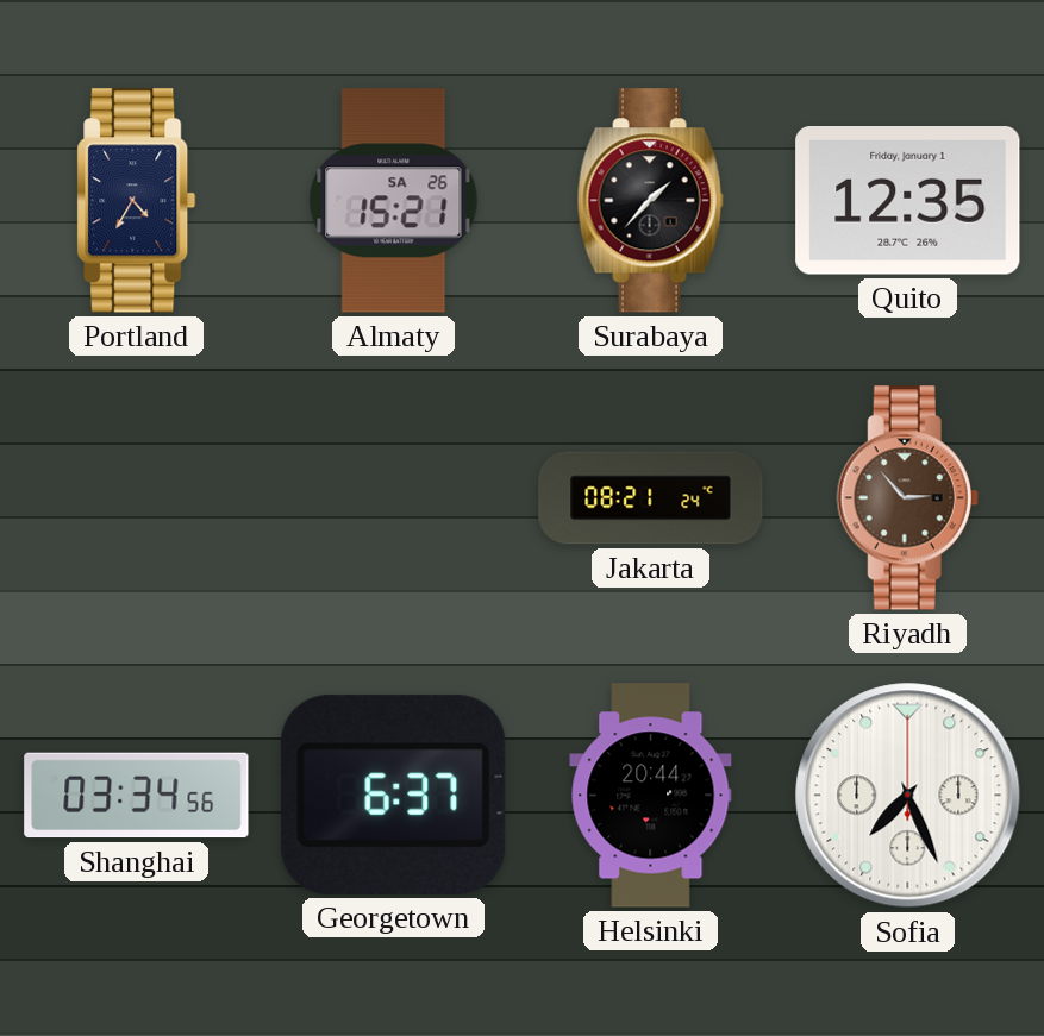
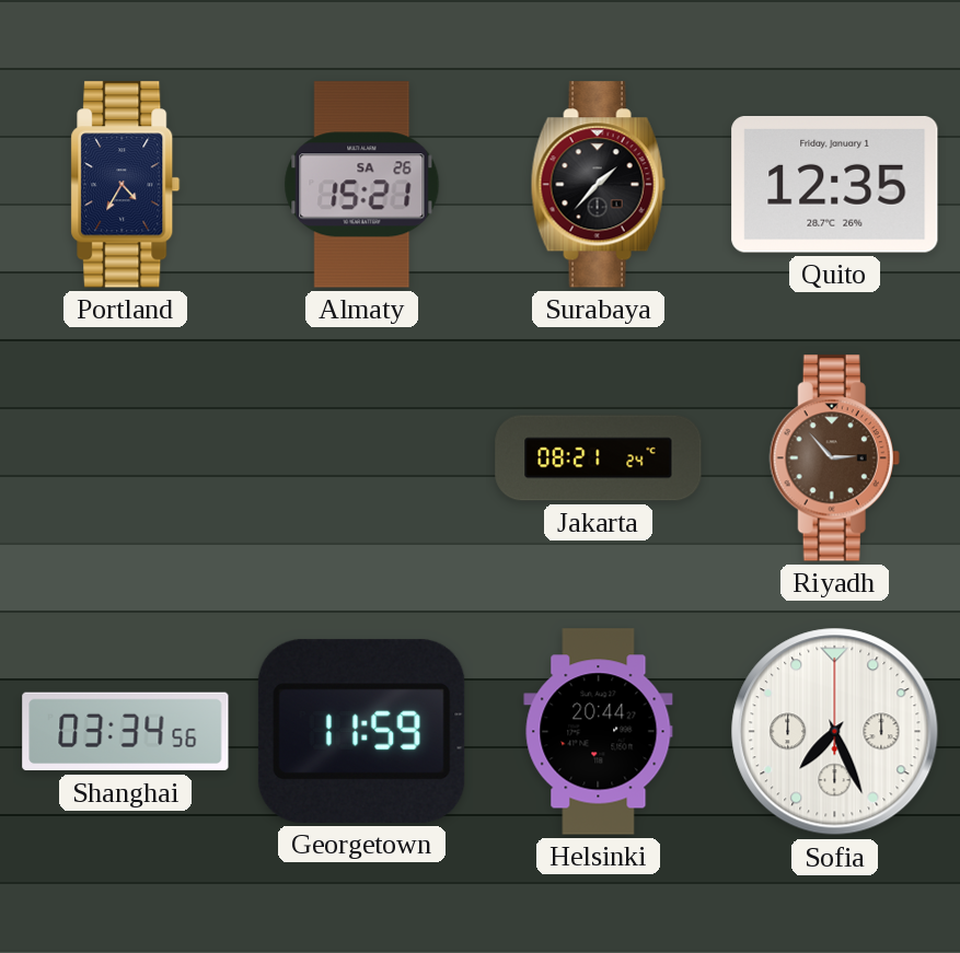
Georgetown: 6:37 -> 11:59
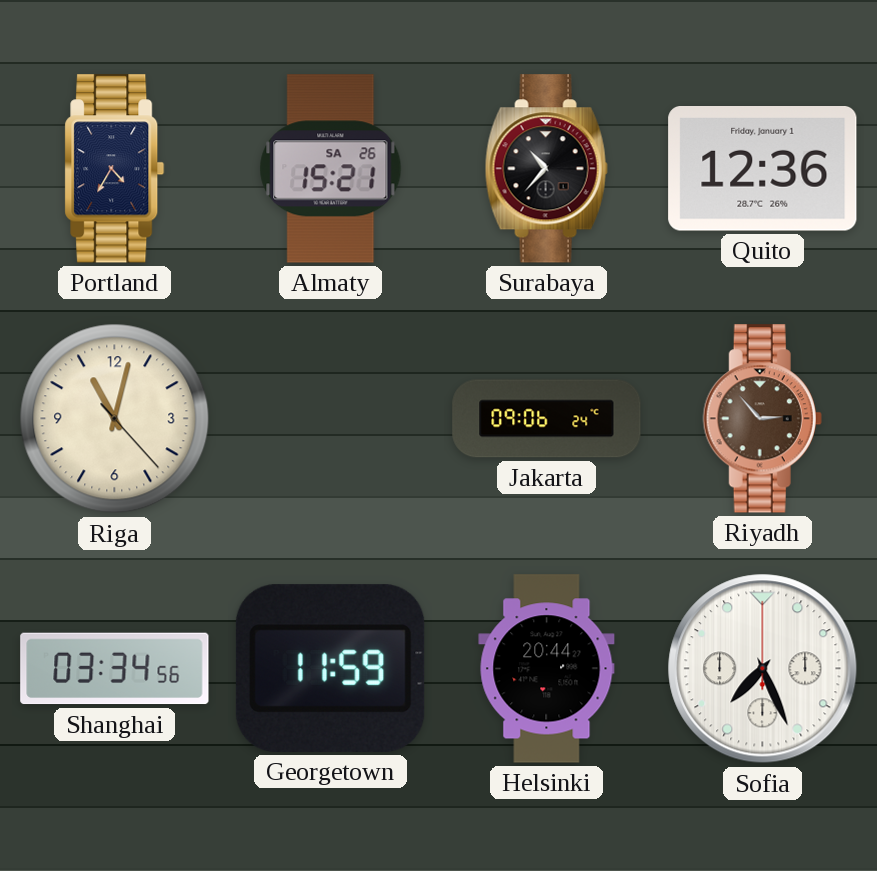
Surabaya: 1:37 -> 10:37
Quito: 12:35 -> 12:36
Riga: none -> 11:02
Jakarta: 08:21 -> 09:06
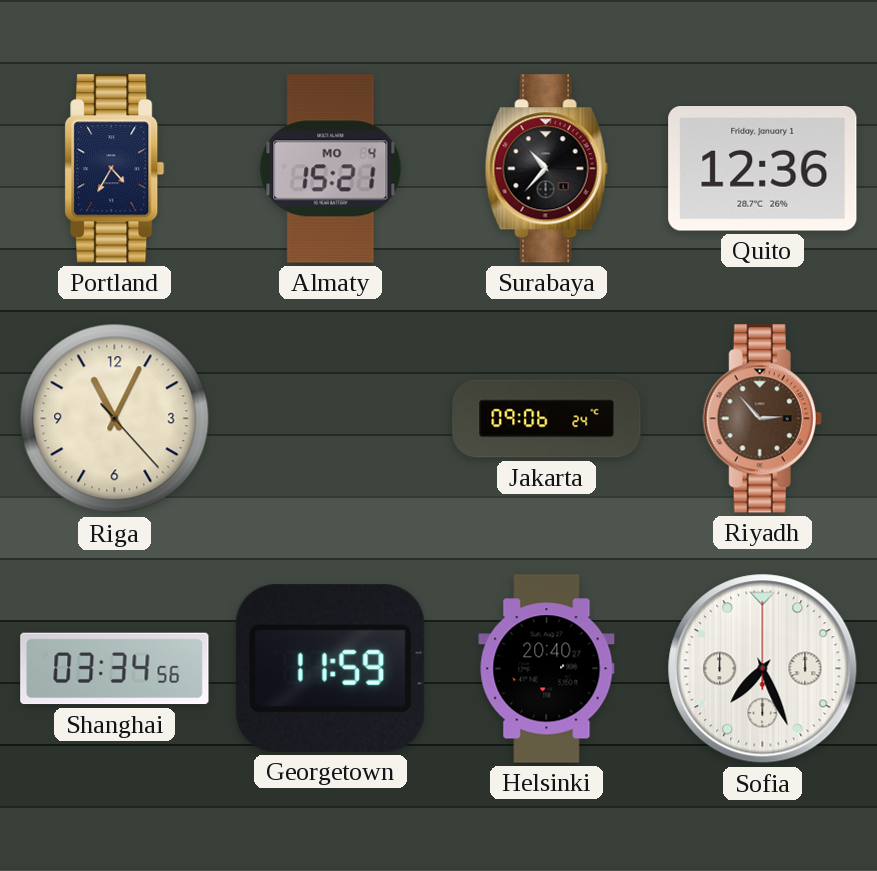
Almaty date: SA 26 -> MO 4
Riga: 11:02 -> 11:04
Helsinki: 20:44 -> 20:40
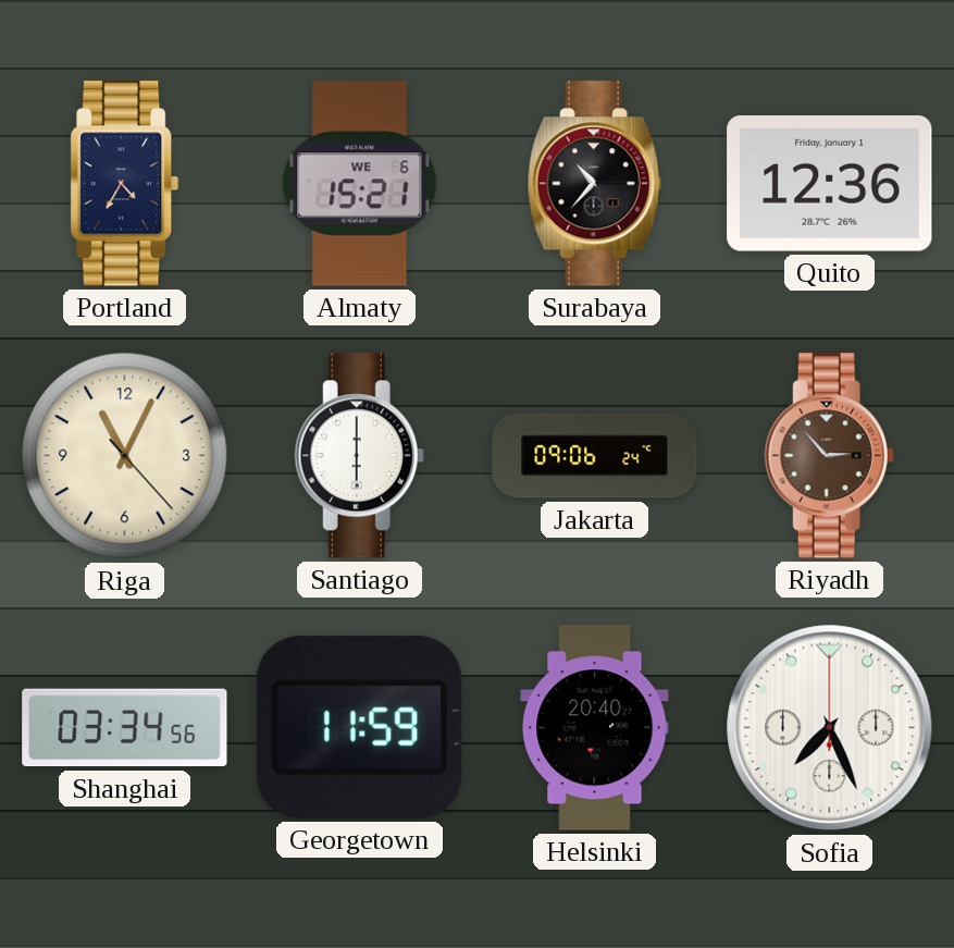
Almaty date: MO 4 -> WE 6
Santiago: none -> 6:00
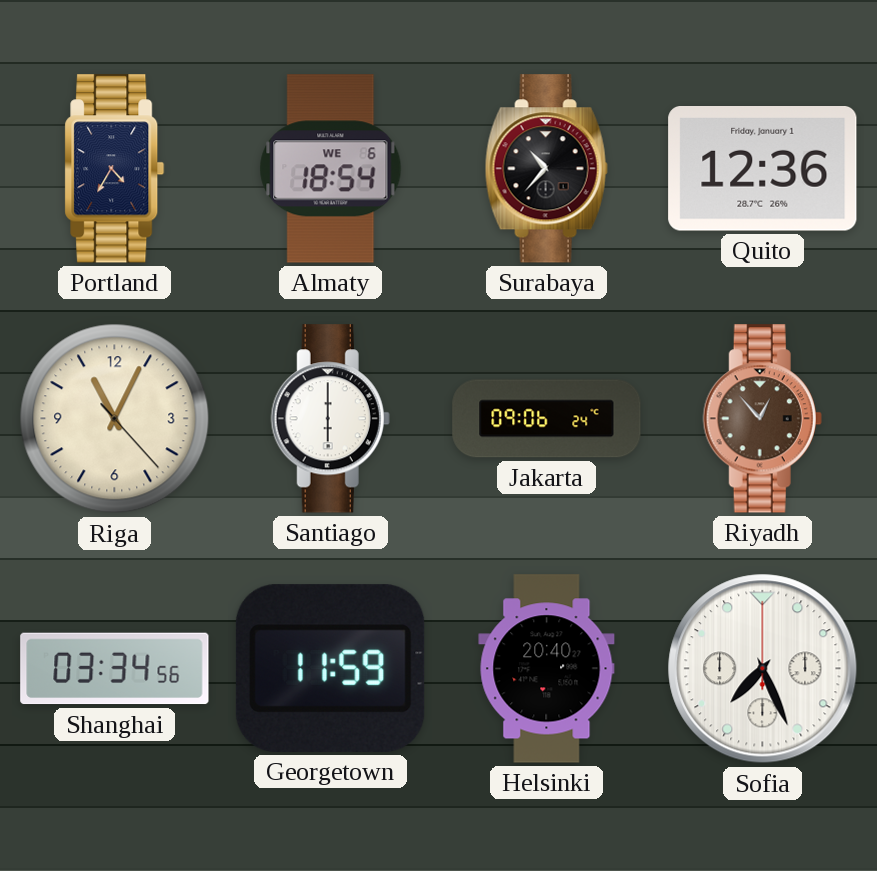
Almaty: 15:21 -> 18:54
Riyadh: 2:53 -> 12:53
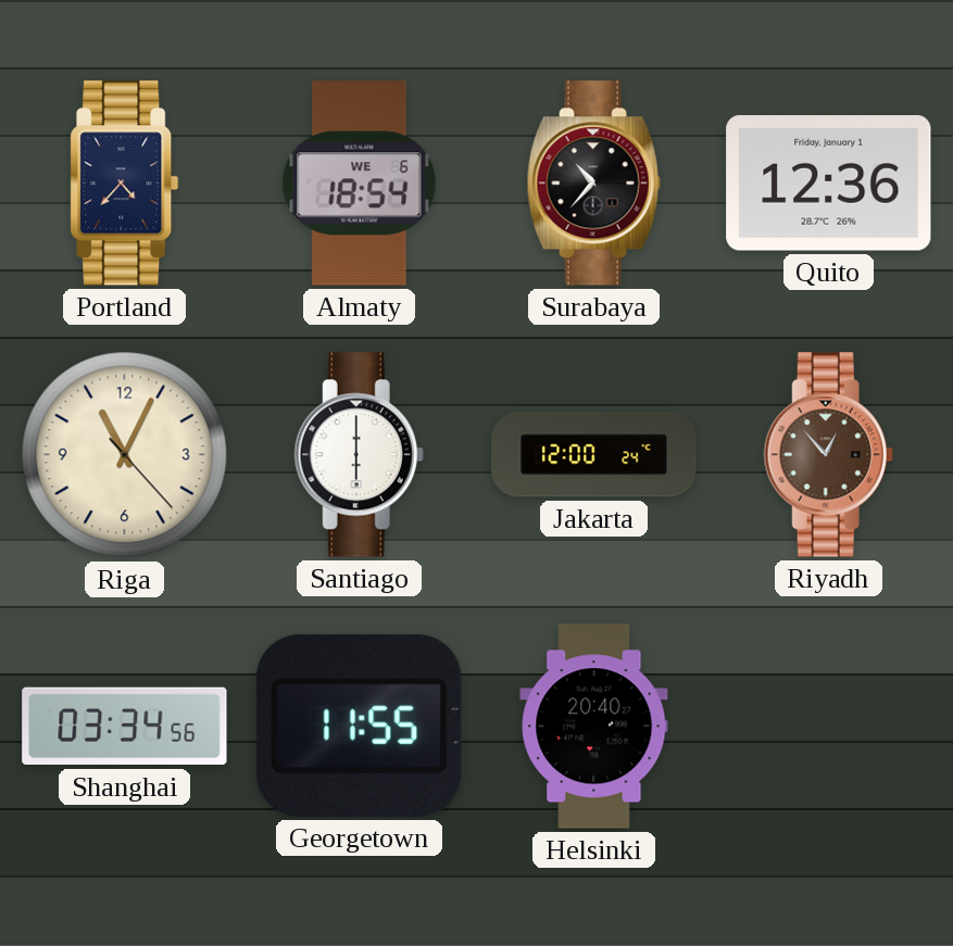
Portland: 4:35 -> 4:37
Jakarta: 09:06 -> 12:00
Georgetown: 11:59 -> 11:55
Sofia: 7:26 -> none
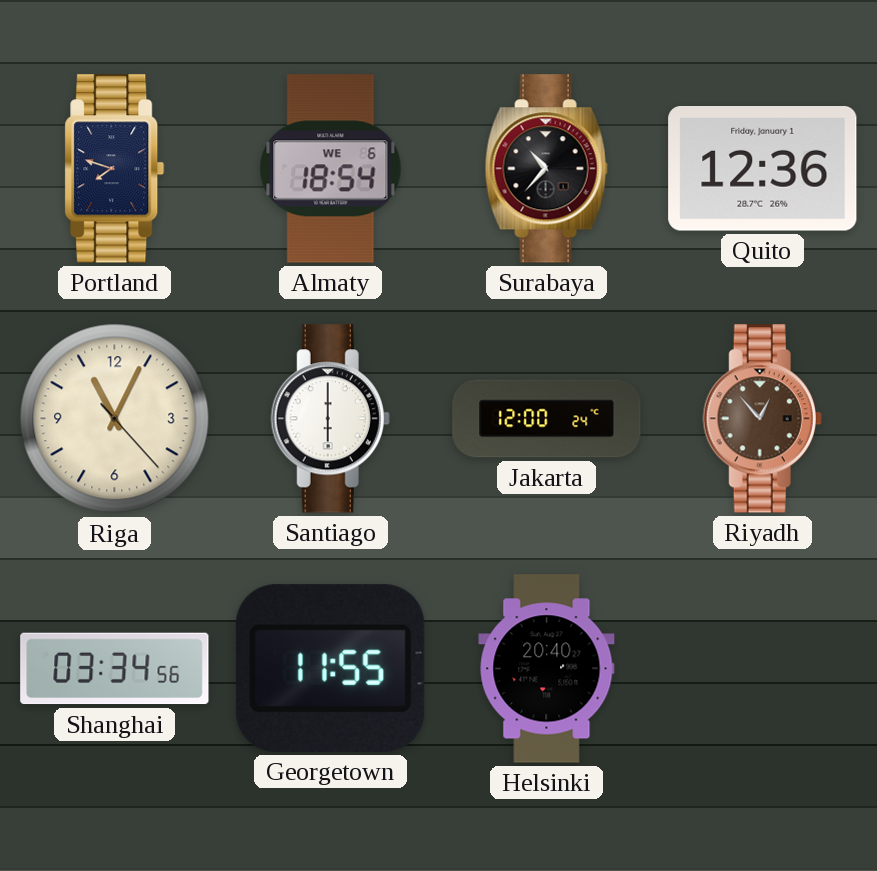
Portland: 4:37 -> 7:48
